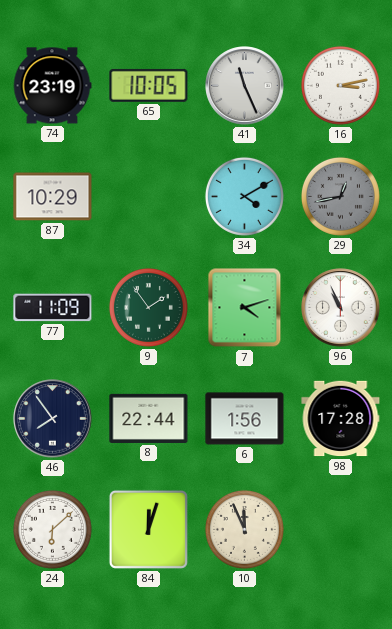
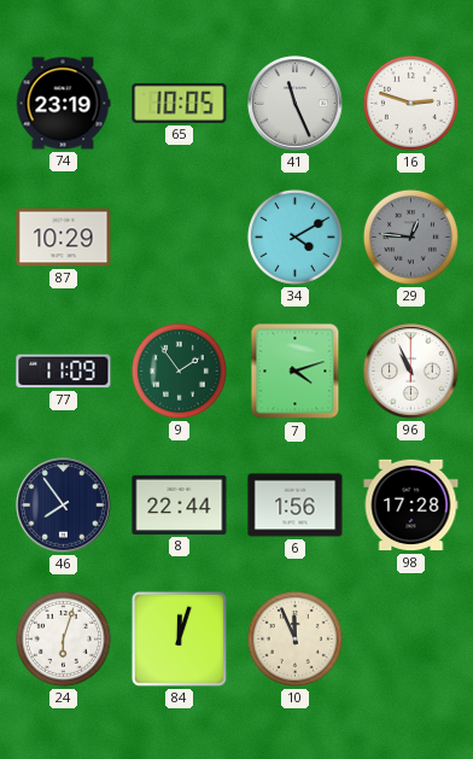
16: 3:13 -> 2:48
29: 12:43 -> 12:46
24: 6:08 -> 6:03
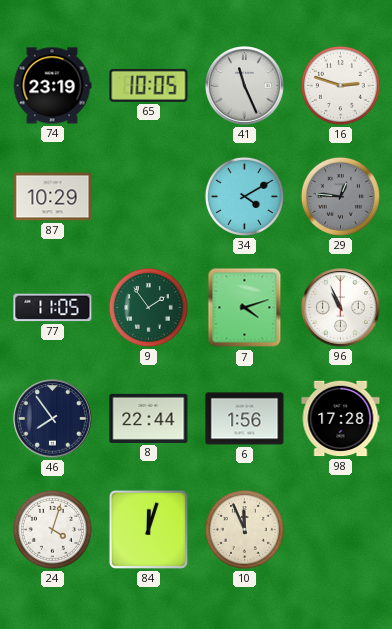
77: 11:09 -> 11:05
24: 6:03 -> 4:03
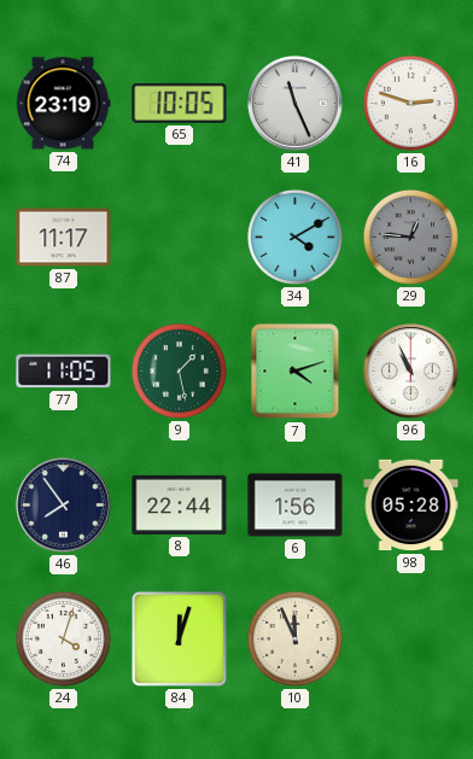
87: 10:29 -> 11:17
9: 1:54 -> 1:28
98: 17:28 -> 05:28
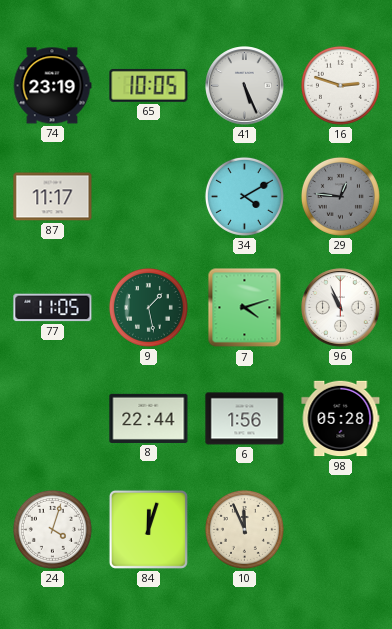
41: 11:26 -> 5:26
46: 7:54 -> none
